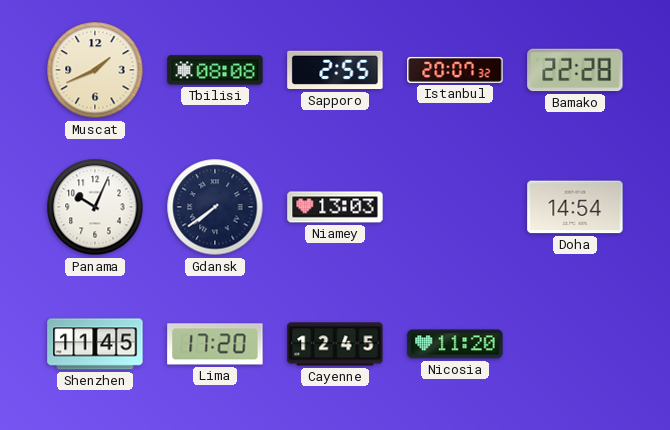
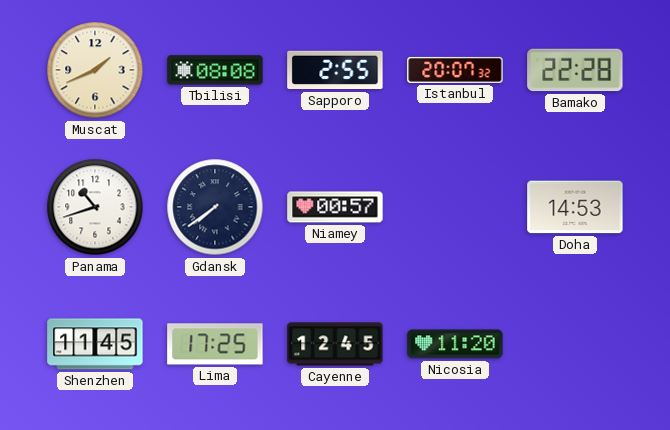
Panama: 10:04 -> 10:42
Niamey: 13:03 -> 00:57
Doha: 14:54 -> 14:53
Lima: 17:20 -> 17:25
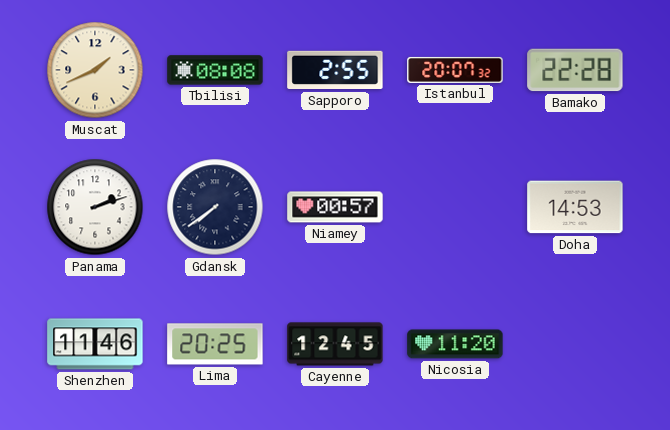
Panama: 10:42 -> 2:12
Shenzhen: 11:45 -> 11:46
Lima: 17:25 -> 20:25
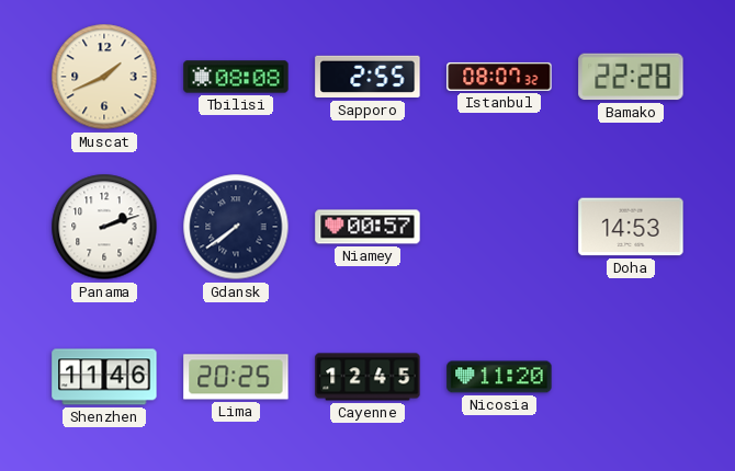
Istanbul: 20:07 -> 08:07
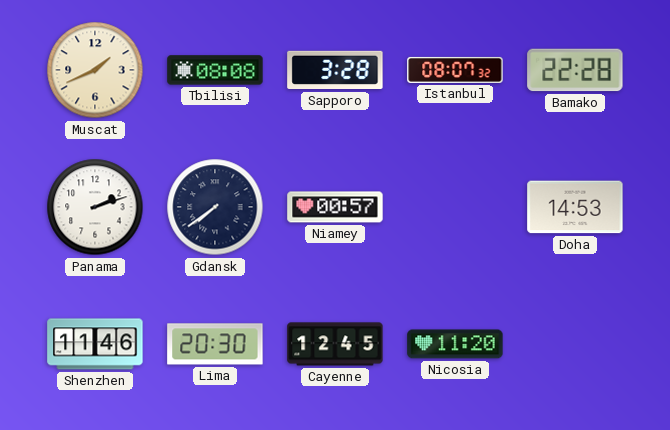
Sapporo: 2:55 -> 3:28
Lima: 20:25 -> 20:30
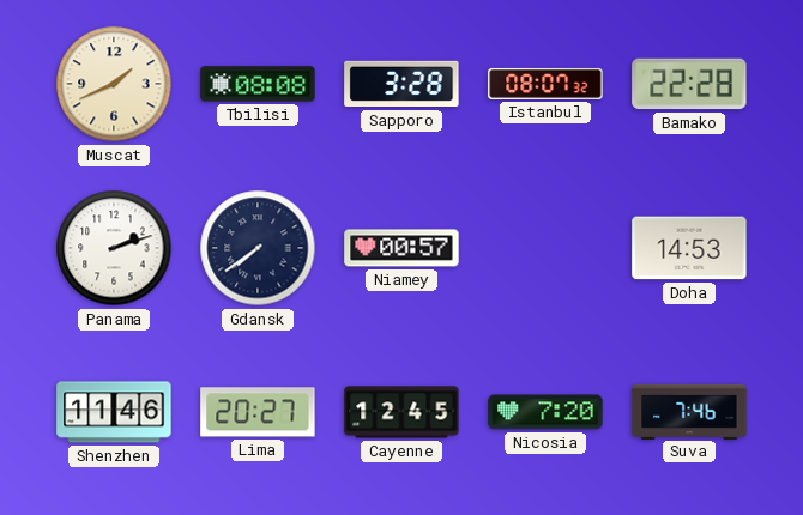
Lima: 20:30 -> 20:27
Nicosia: 11:20 -> 7:20
Suva: none -> 7:46
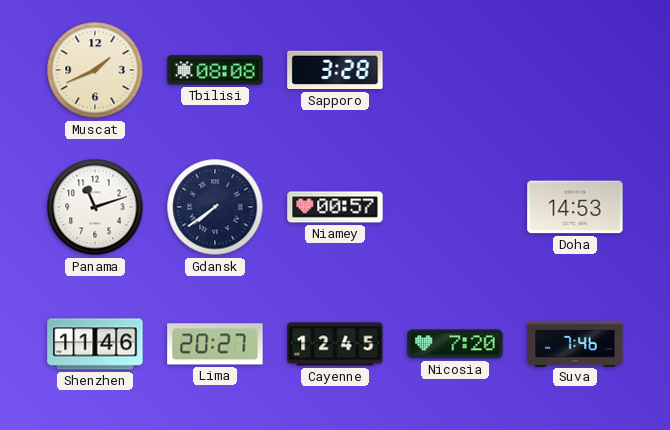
Istanbul: 08:07 -> none
Bamako: 22:28 -> none
Panama: 2:12 -> 11:12
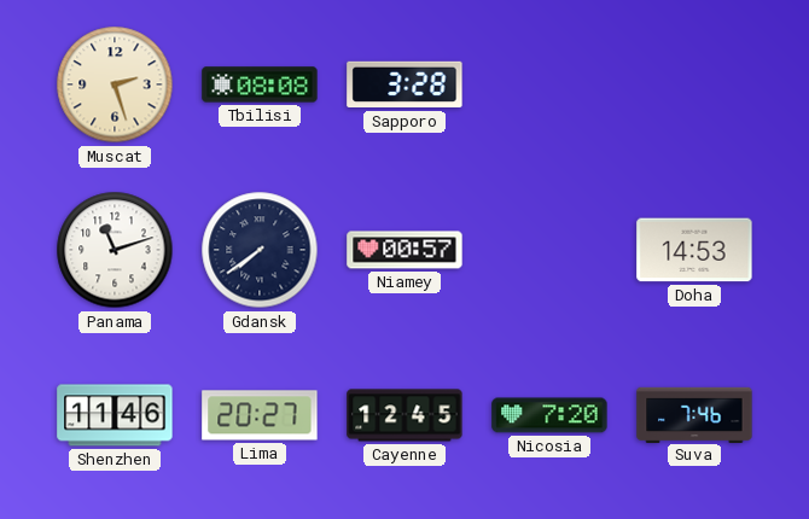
Muscat: 1:41 -> 2:27
